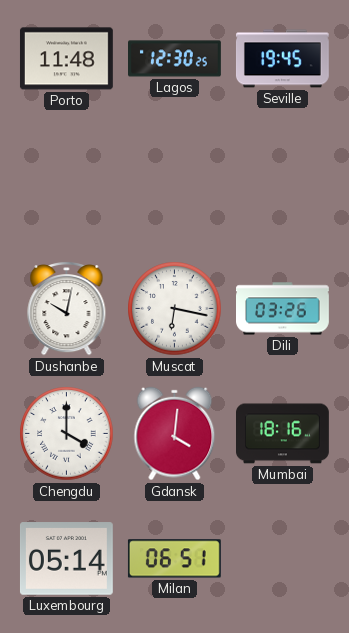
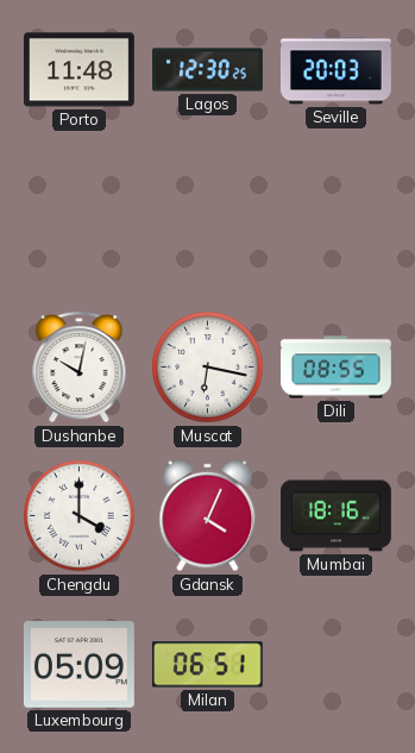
Seville: 19:45 -> 20:03
Dili: 03:26 -> 08:55
Gdansk: 4:01 -> 4:04
Luxembourg: 05:14 -> 05:09
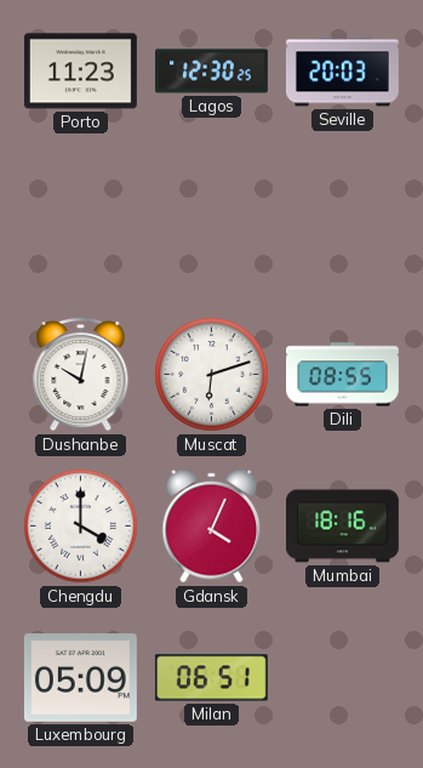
Porto: 11:48 -> 11:23
Muscat: 6:17 -> 6:12
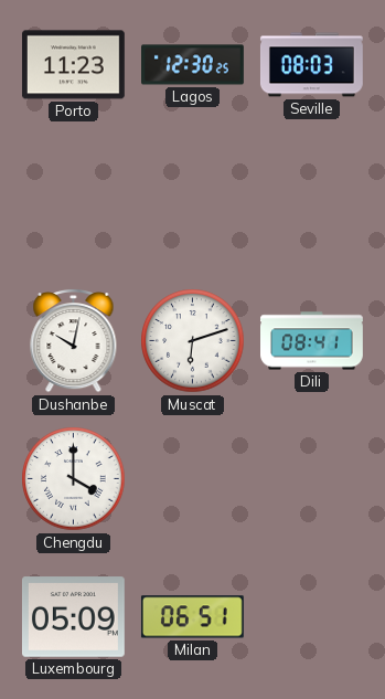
Seville: 20:03 -> 08:03
Dili: 08:55 -> 08:41
Gdansk: 4:04 -> none
Mumbai: 18:16 -> none
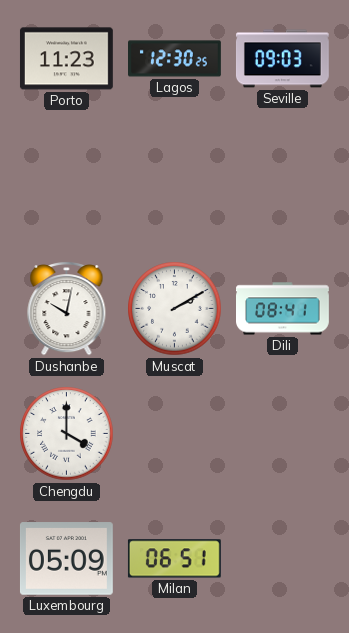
Seville: 08:03 -> 09:03
Muscat: 6:12 -> 2:10
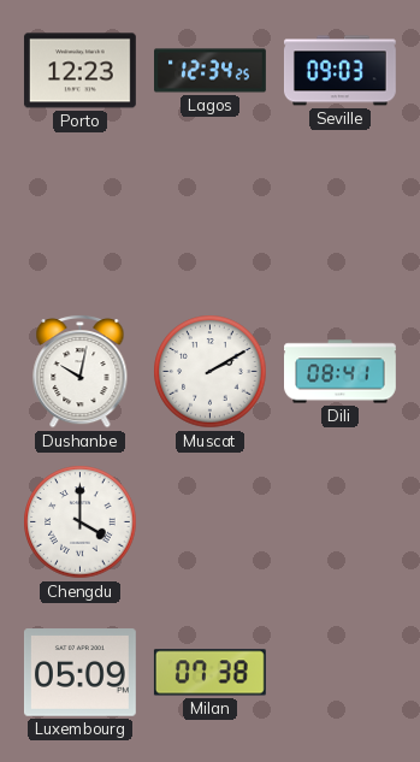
Porto: 11:23 -> 12:23
Lagos: 12:30 -> 12:34
Milan: 06:51 -> 07:38
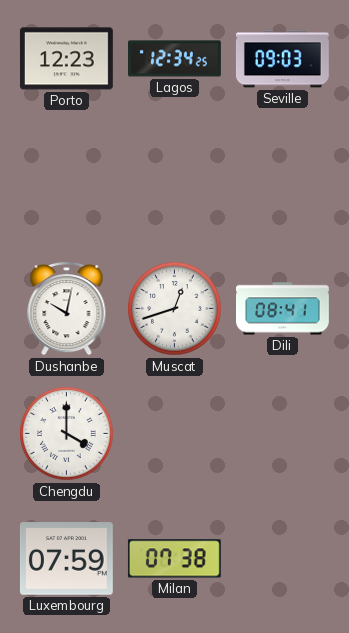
Muscat: 2:10 -> 12:42
Luxembourg: 05:09 -> 07:59
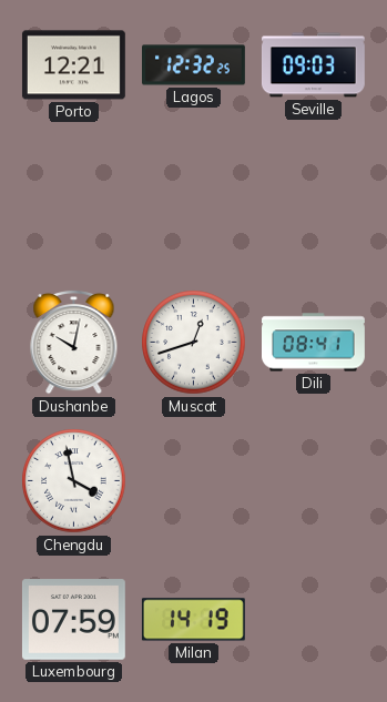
Porto: 12:23 -> 12:21
Lagos: 12:34 -> 12:32
Chengdu: 4:00 -> 3:58
Milan: 07:38 -> 14:19
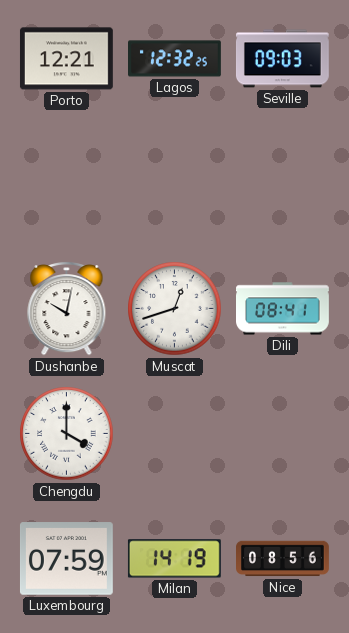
Chengdu: 3:58 -> 4:00
Nice: none -> 08:56
